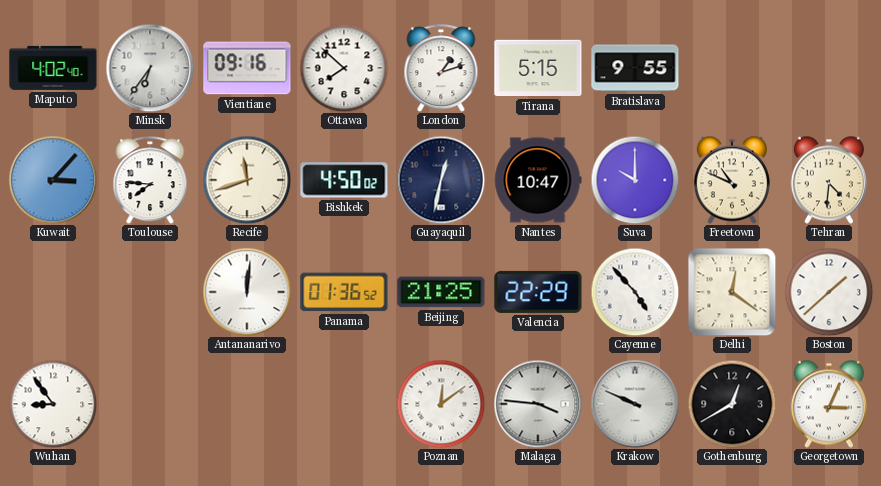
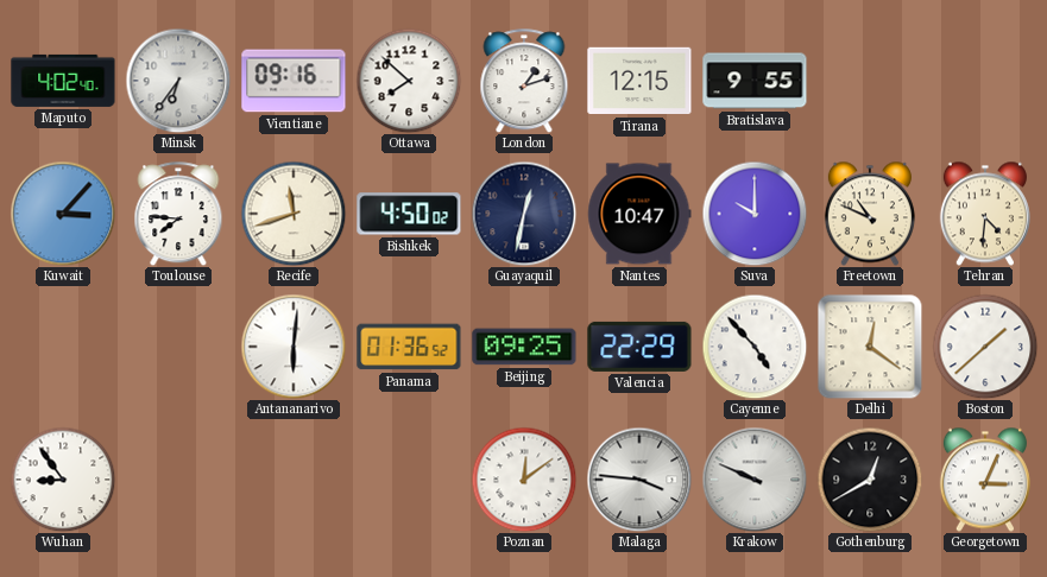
Tirana: 5:15 -> 12:15
Antananarivo: 12:01 -> 6:01
Beijing: 21:25 -> 09:25
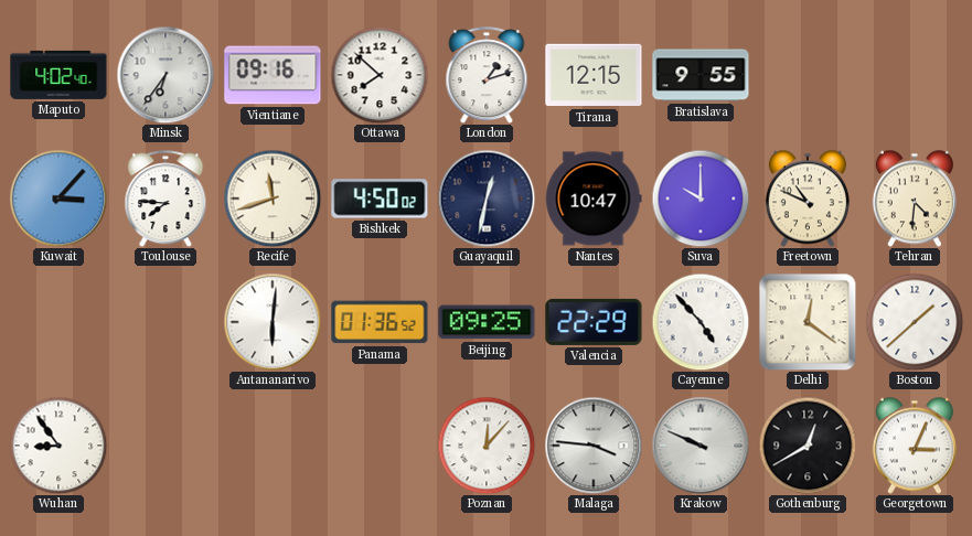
Poznan: 12:09 -> 12:07
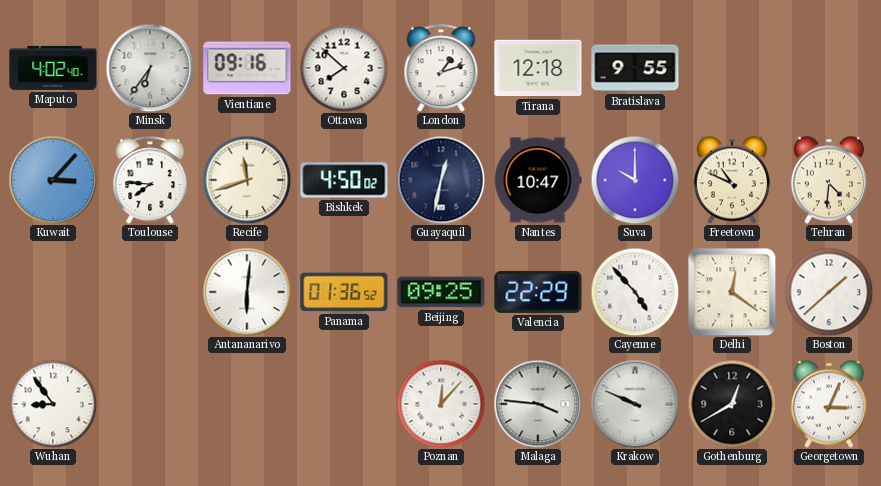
Tirana: 12:15 -> 12:18
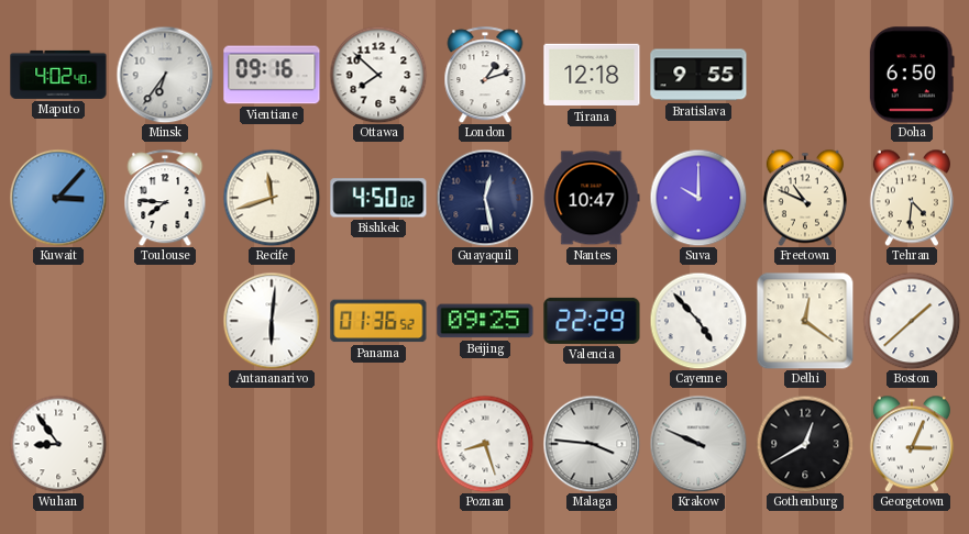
Doha: none -> 6:50
Guayaquil: 12:32 -> 12:28
Poznan: 12:07 -> 8:27
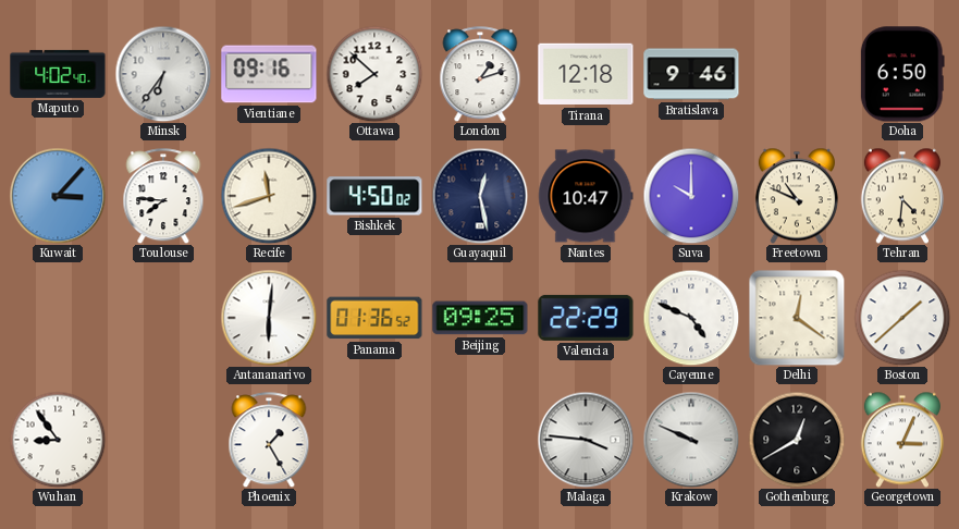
Bratislava: 9:55 -> 9:46
Cayenne: 4:53 -> 4:49
Phoenix: none -> 1:25
Poznan: 8:27 -> none
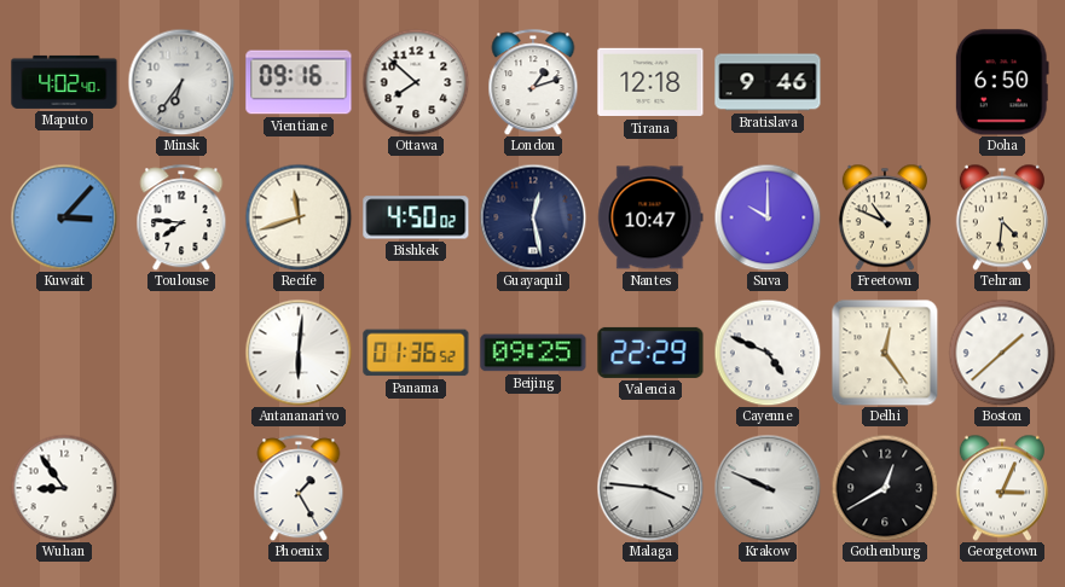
Delhi: 12:21 -> 12:24
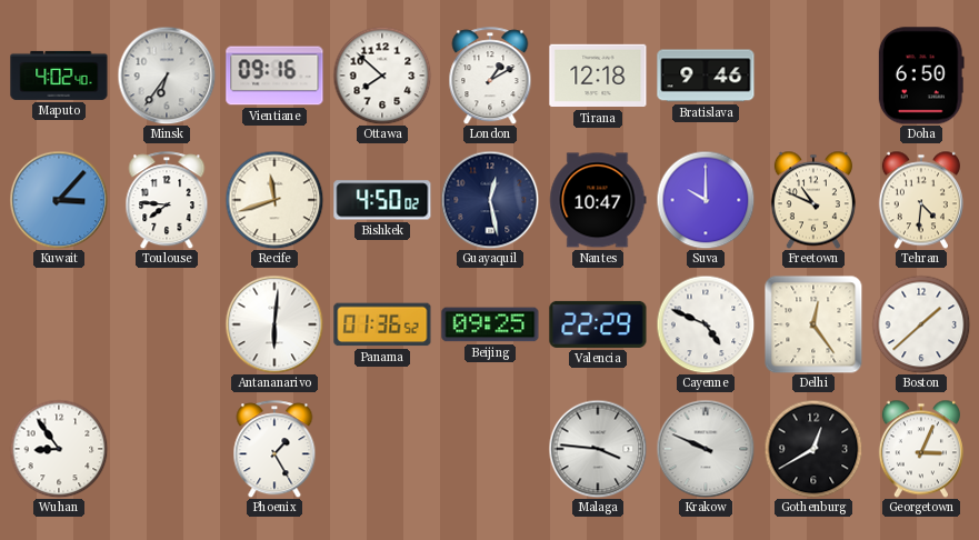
London: 1:12 -> 1:10
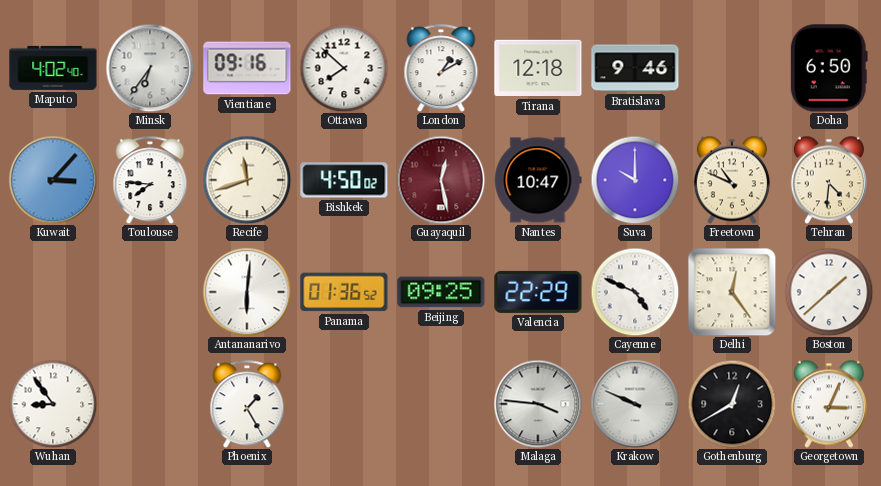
Guayaquil dial: navy -> burgundy
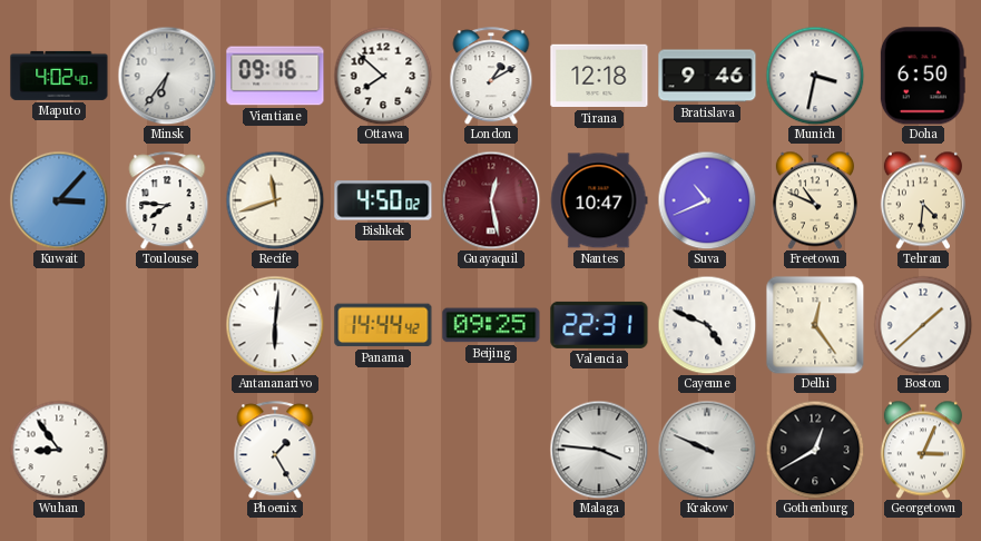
Munich: none -> 3:32
Suva: 10:00 -> 10:41
Panama: 01:36 -> 14:44
Valencia: 22:29 -> 22:31
